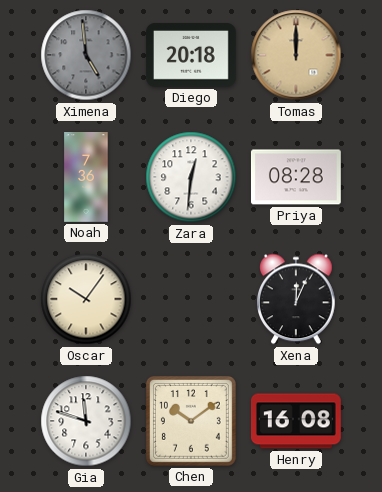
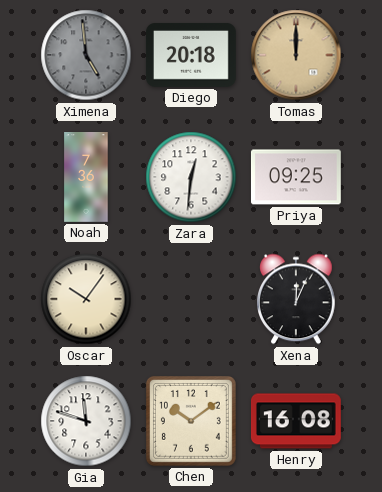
Priya: 08:28 -> 09:25
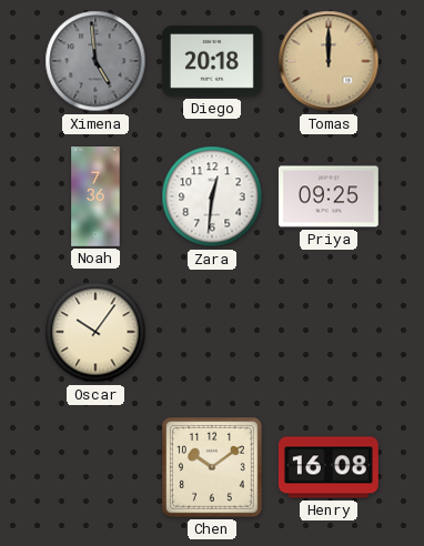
Xena: 12:04 -> none
Gia: 11:48 -> none
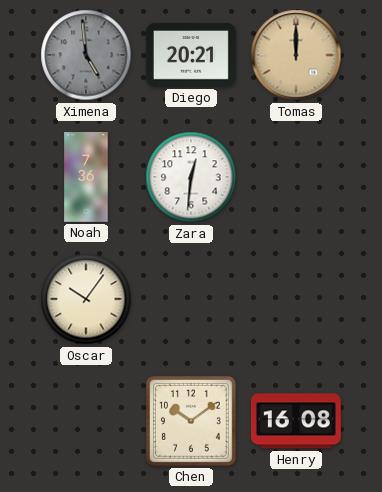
Diego: 20:18 -> 20:21
Priya: 09:25 -> none
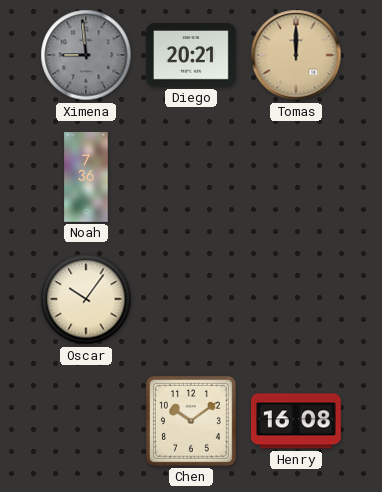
Ximena: 4:59 -> 8:59
Zara: 12:31 -> none
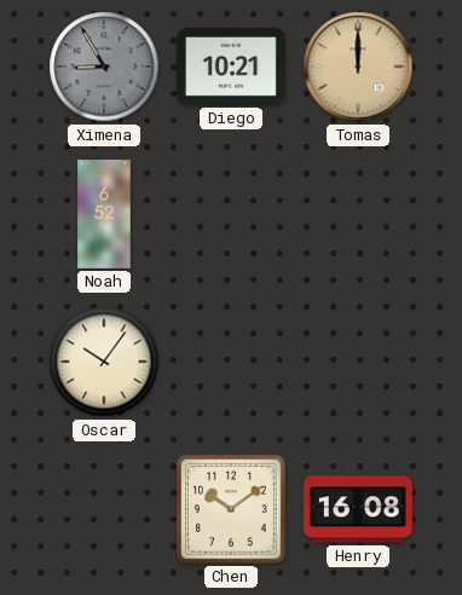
Ximena: 8:59 -> 8:55
Diego: 20:21 -> 10:21
Noah: 7:36 -> 6:52
